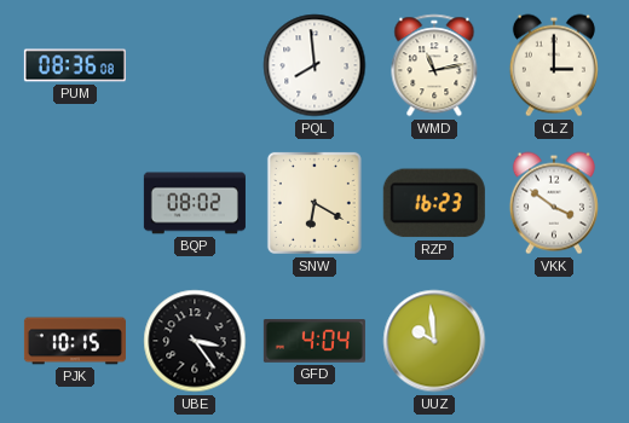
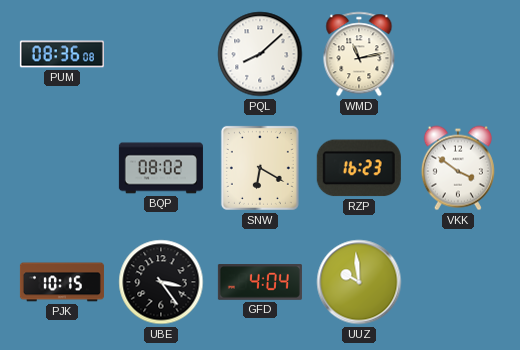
PQL: 7:59 -> 8:08
CLZ: 3:00 -> none
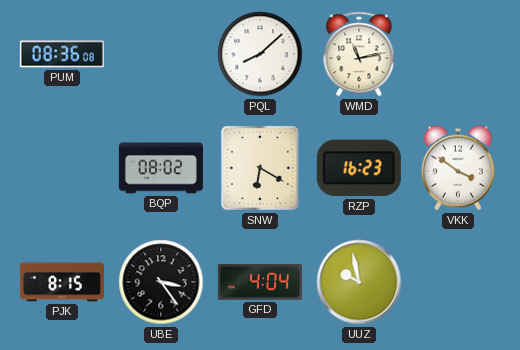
PJK: 10:15 -> 8:15
UUZ: 9:59 -> 9:58
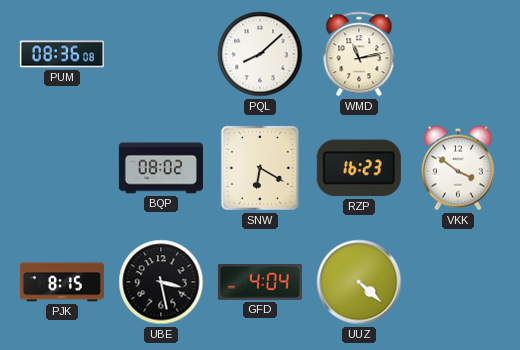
UBE: 3:24 -> 3:28
UUZ: 9:58 -> 4:22
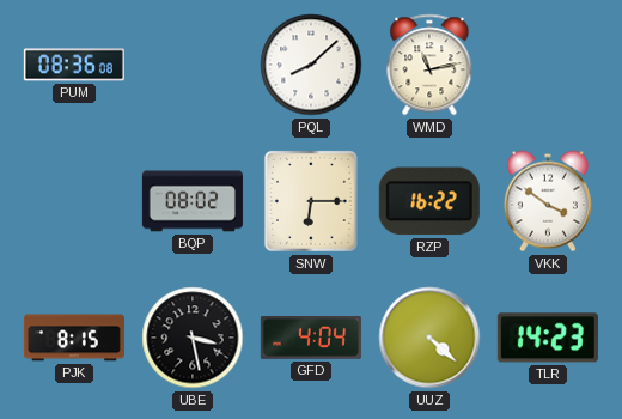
SNW: 6:20 -> 6:15
RZP: 16:23 -> 16:22
TLR: none -> 14:23
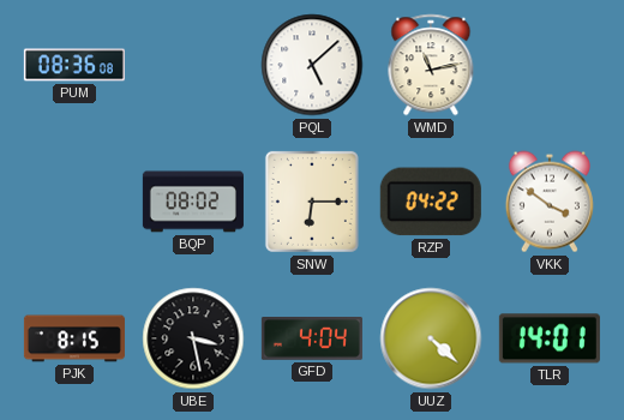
PQL: 8:08 -> 5:08
RZP: 16:22 -> 04:22
TLR: 14:23 -> 14:01
